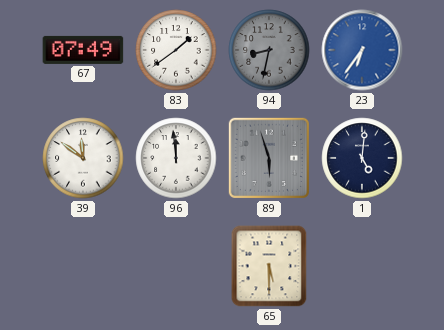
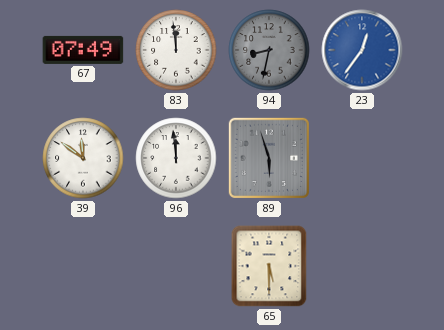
83: 1:39 -> 11:59
23: 6:36 -> 12:36
1: 5:01 -> none
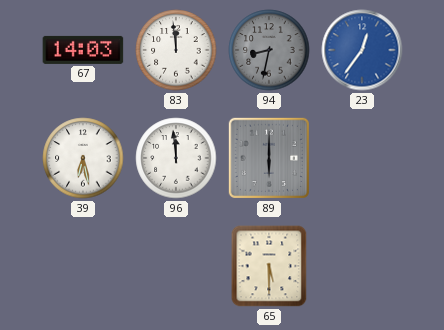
67: 07:49 -> 14:03
39: 11:51 -> 6:28
89: 5:57 -> 6:00
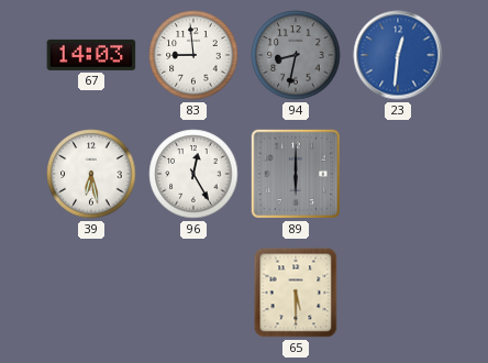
83: 11:59 -> 8:59
23: 12:36 -> 12:31
96: 11:59 -> 12:25
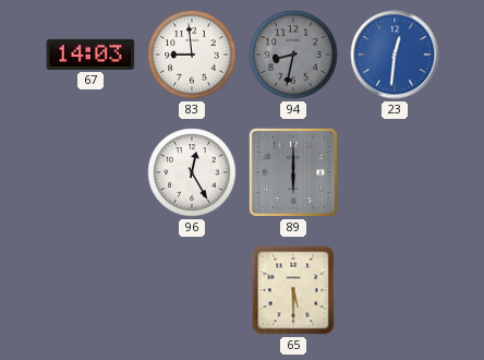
39: 6:28 -> none
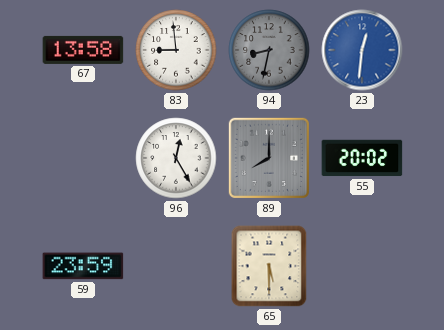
67: 14:03 -> 13:58
89: 6:00 -> 8:00
55: none -> 20:02
59: none -> 23:59
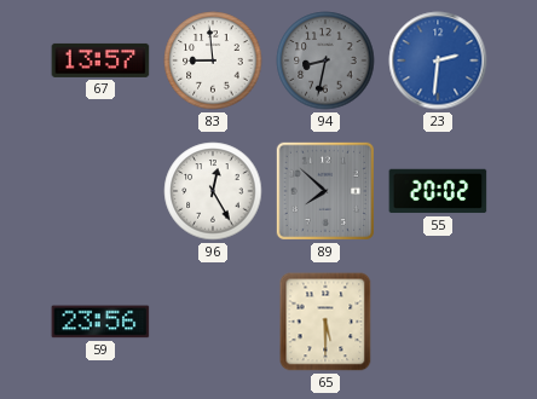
67: 13:58 -> 13:57
23: 12:31 -> 2:31
89: 8:00 -> 7:52
59: 23:59 -> 23:56
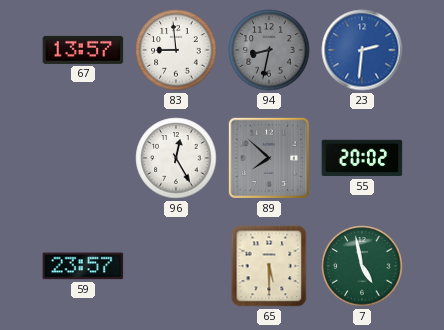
59: 23:56 -> 23:57
7: none -> 4:58
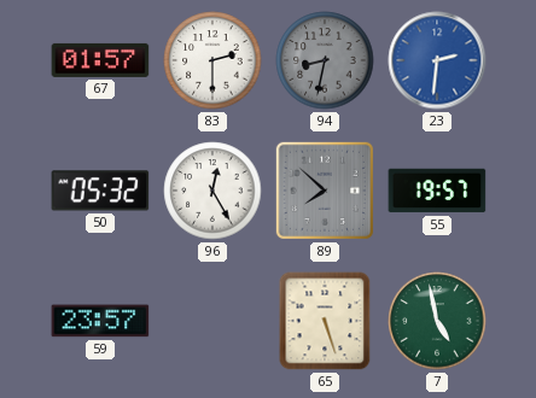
67: 13:57 -> 01:57
83: 8:59 -> 2:30
50: none -> 05:32
55: 20:02 -> 19:57
65: 5:30 -> 5:27
